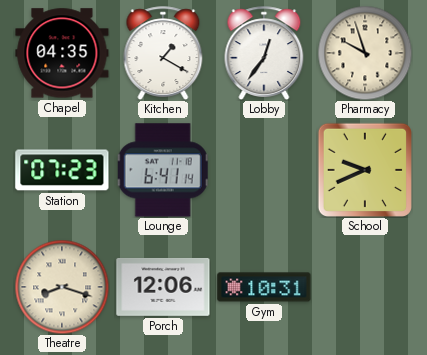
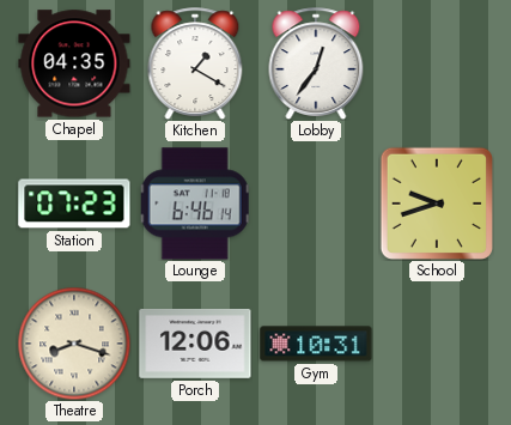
Pharmacy: 9:57 -> none
Lounge: 6:41 -> 6:46
School: 9:41 -> 9:42
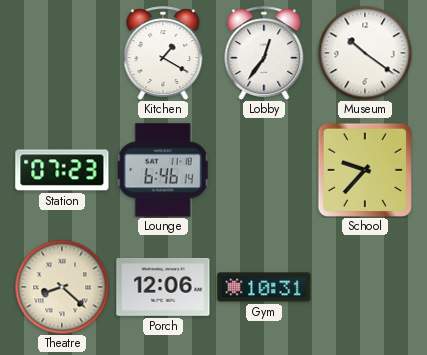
Chapel: 04:35 -> none
Museum: none -> 10:21
School: 9:42 -> 9:37
Theatre: 8:18 -> 8:22
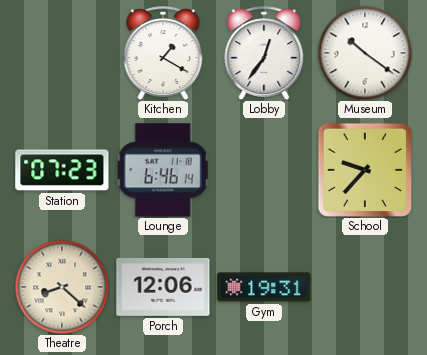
Gym: 10:31 -> 19:31
